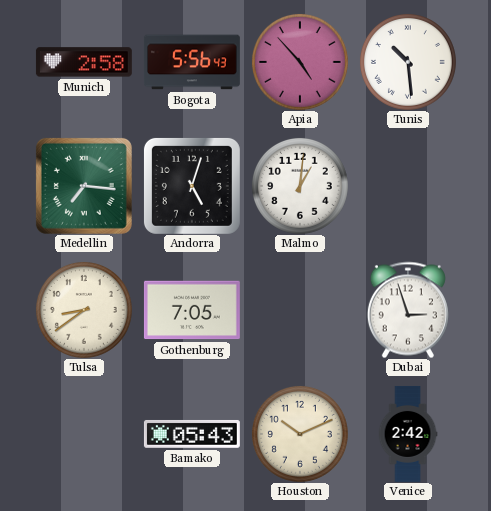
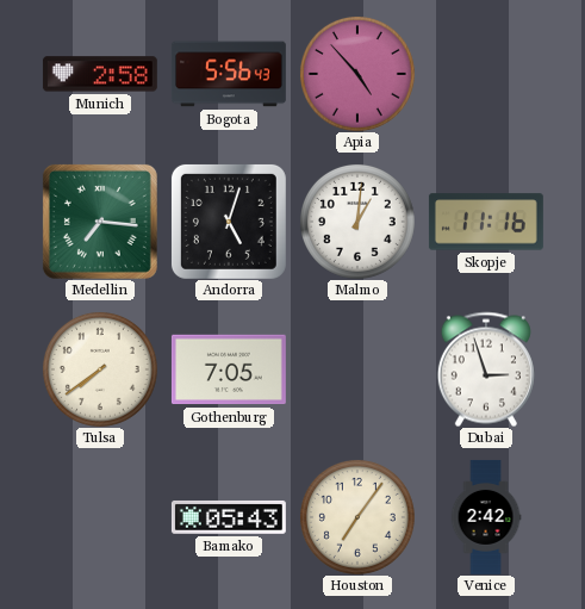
Tunis: 10:29 -> none
Skopje: none -> 11:16
Tulsa: 8:39 -> 7:39
Houston: 10:11 -> 7:06
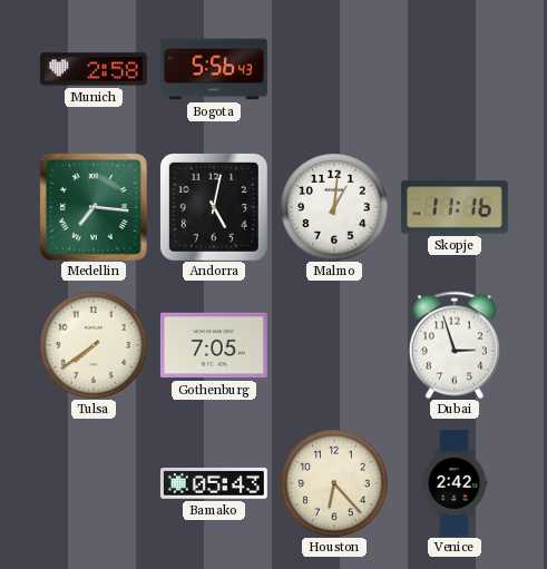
Apia: 4:53 -> none
Andorra: 5:03 -> 5:02
Houston: 7:06 -> 6:23
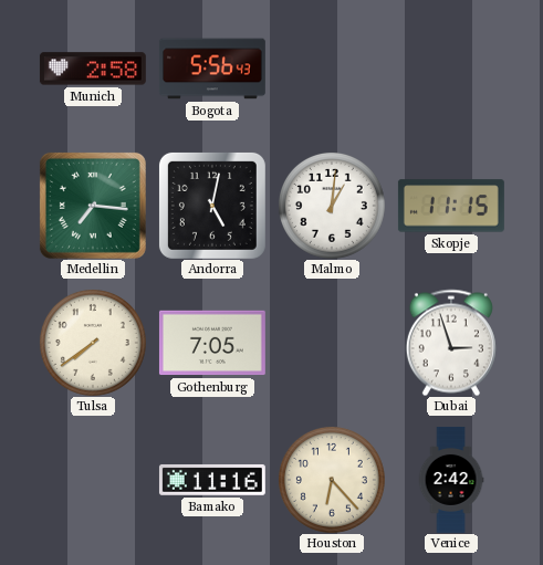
Skopje: 11:16 -> 11:15
Bamako: 05:43 -> 11:16
